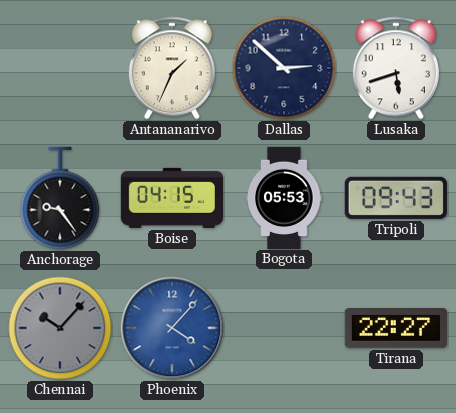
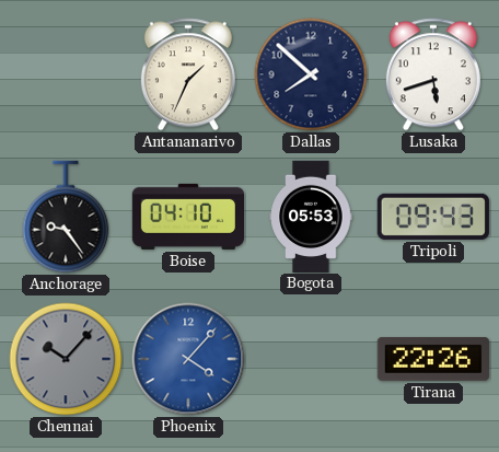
Dallas: 2:52 -> 7:52
Boise: 04:15 -> 04:10
Tirana: 22:27 -> 22:26
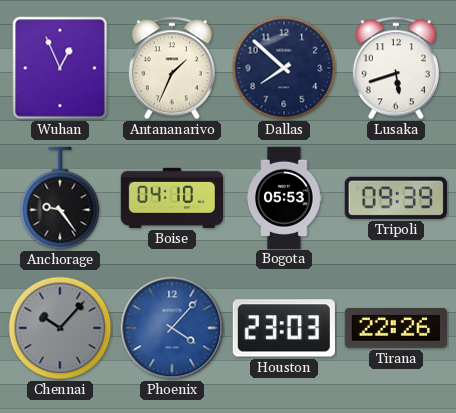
Wuhan: none -> 12:56
Tripoli: 09:43 -> 09:39
Houston: none -> 23:03
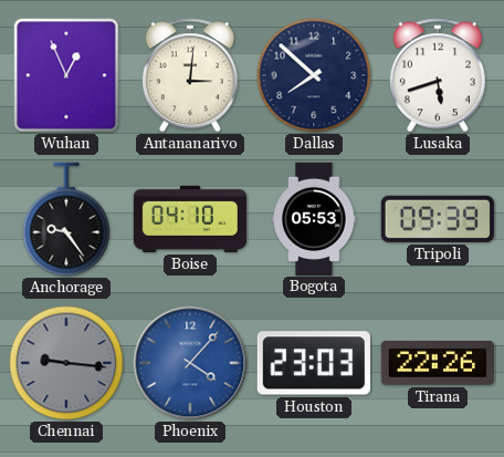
Antananarivo: 1:34 -> 3:01
Chennai: 10:07 -> 9:16
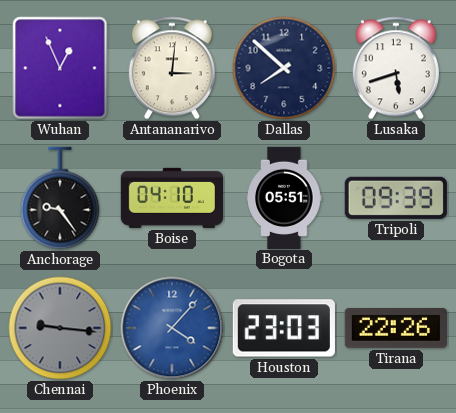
Bogota: 05:53 -> 05:51
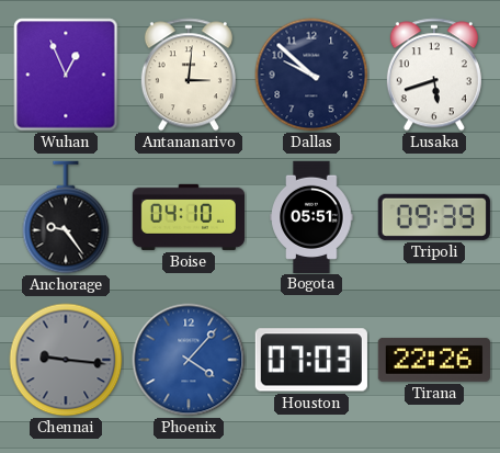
Dallas: 7:52 -> 9:52
Houston: 23:03 -> 07:03
